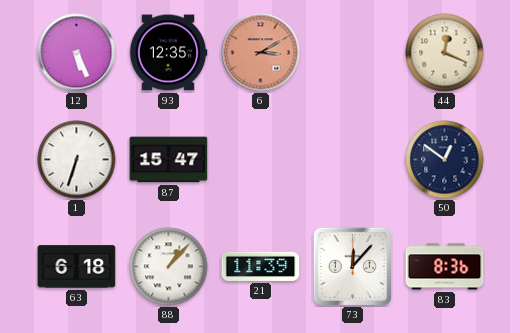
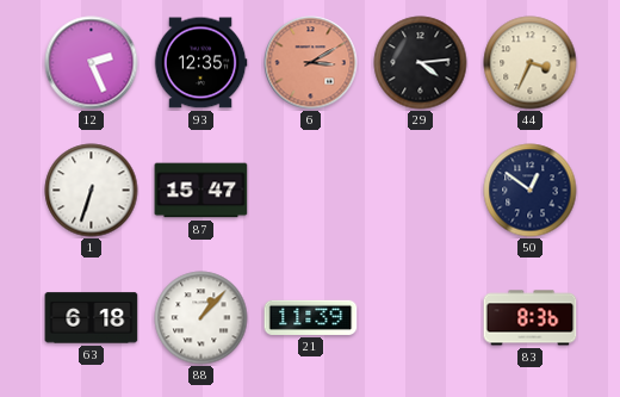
12: 5:26 -> 2:26
29: none -> 4:14
44: 12:19 -> 3:34
73: 12:07 -> none
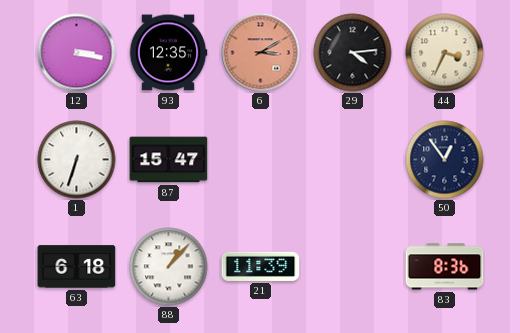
12: 2:26 -> 3:17
50: 12:51 -> 12:54
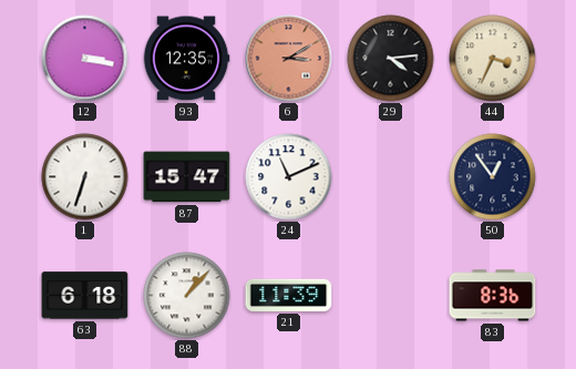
24: none -> 11:11
